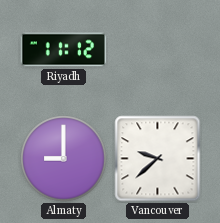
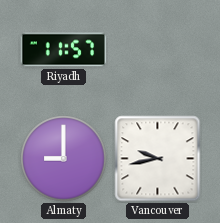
Riyadh: 11:12 -> 11:57
Vancouver: 9:38 -> 9:43
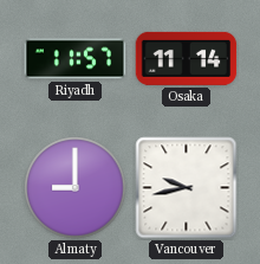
Osaka: none -> 11:14
